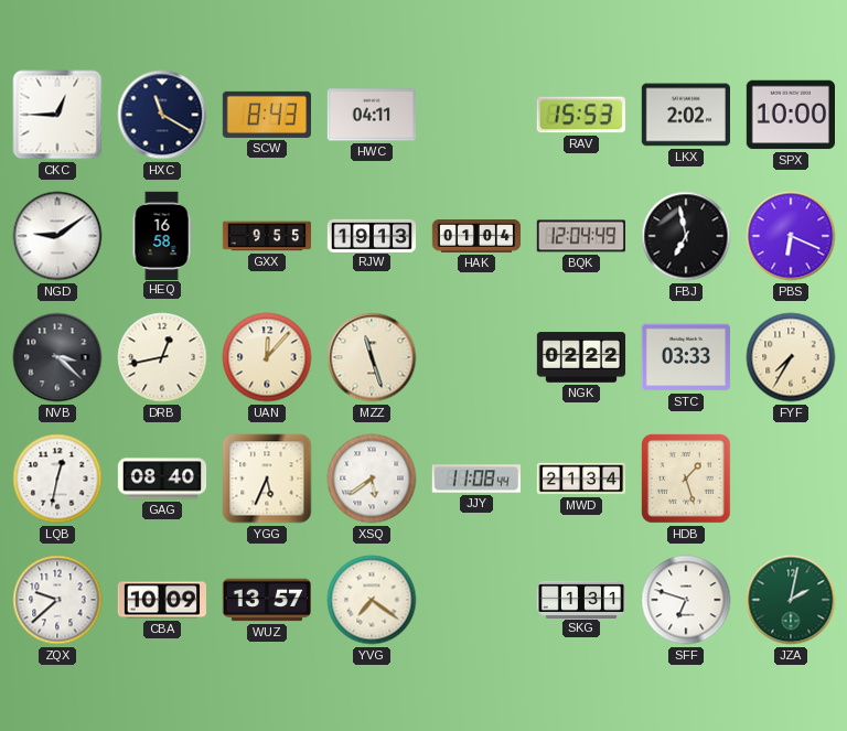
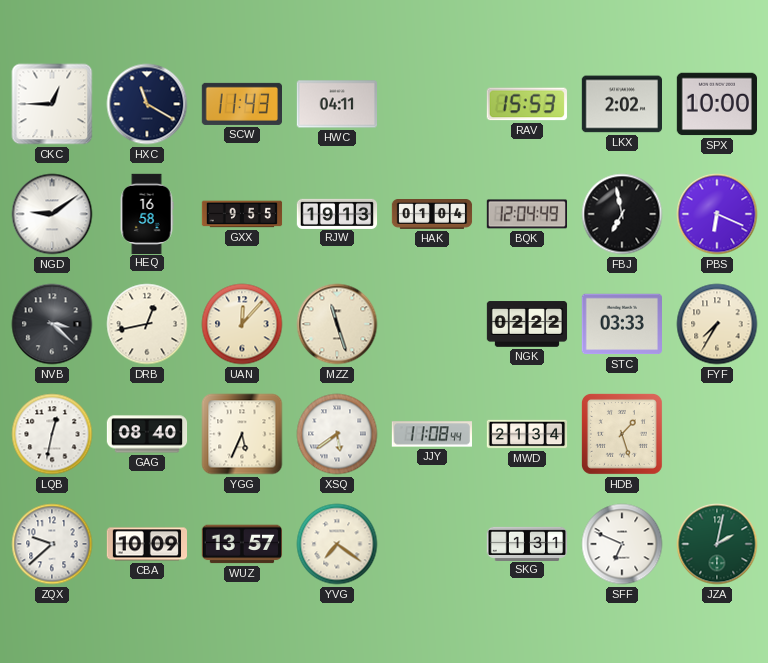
SCW: 8:43 -> 11:43
SFF: 6:48 -> 6:49
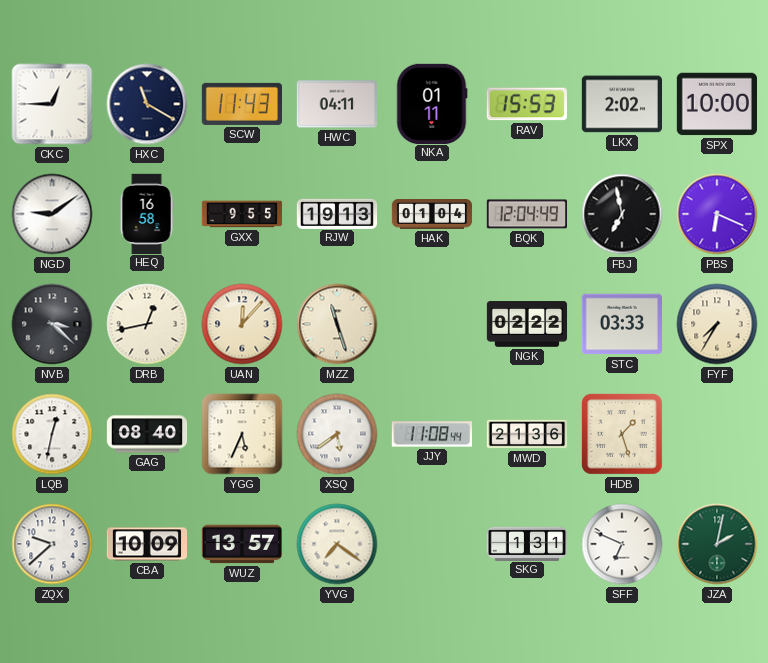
NKA: none -> 01:11
MWD: 21:34 -> 21:36
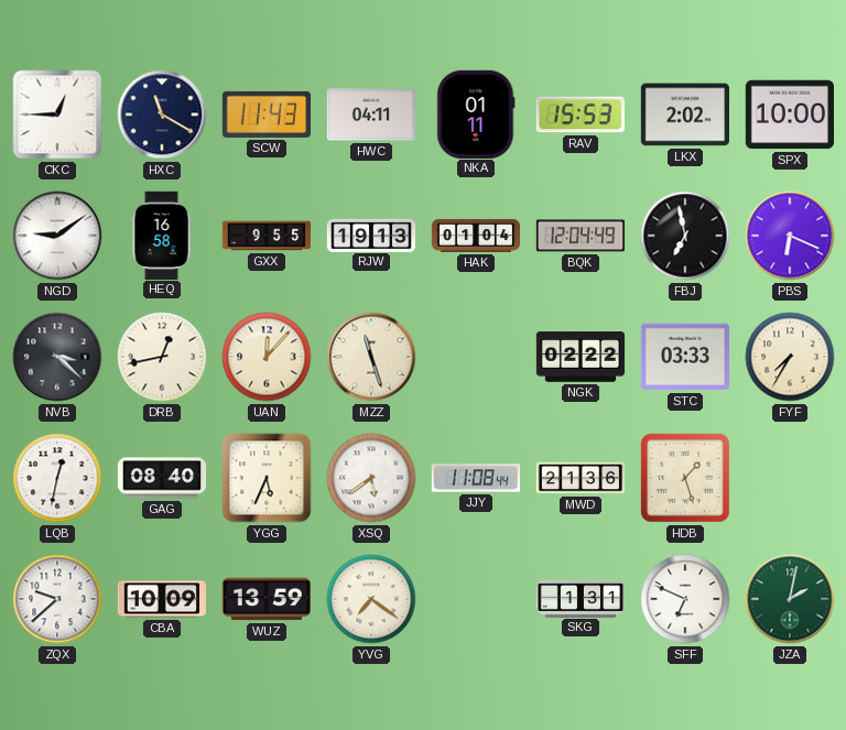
WUZ: 13:57 -> 13:59
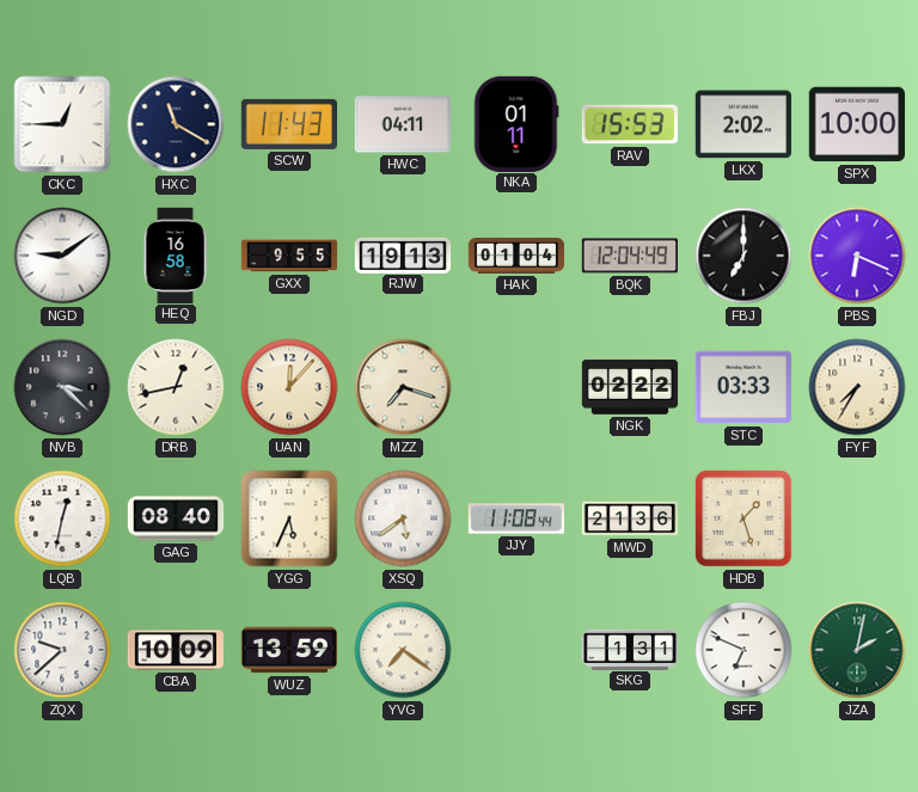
FBJ: 6:58 -> 7:00
MZZ: 11:27 -> 7:18
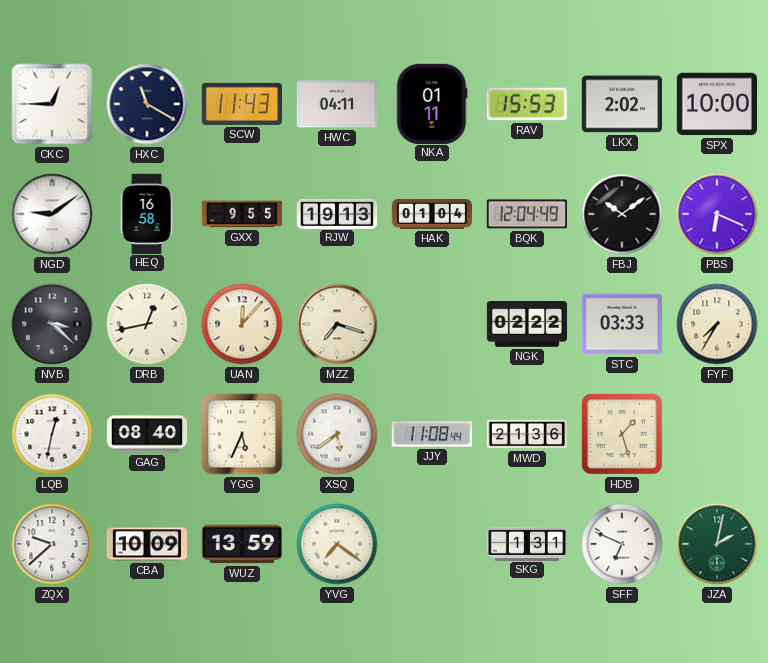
FBJ: 7:00 -> 10:09
